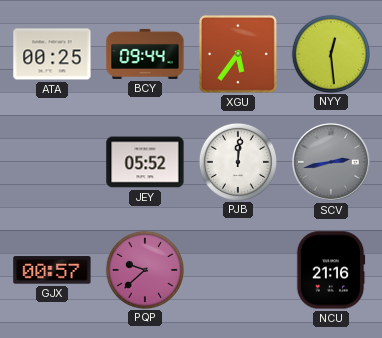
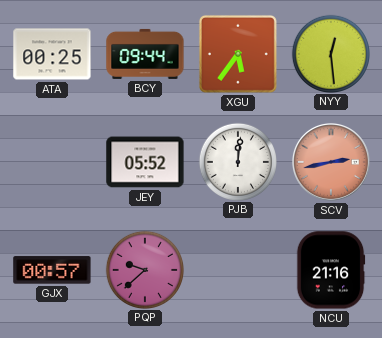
SCV dial: grey -> salmon
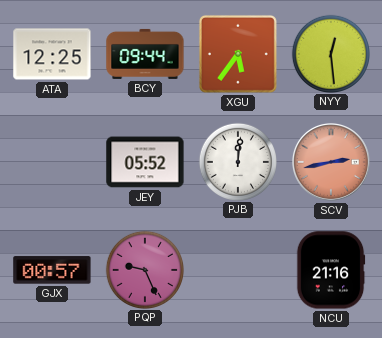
ATA: 00:25 -> 12:25
PQP: 9:38 -> 9:26
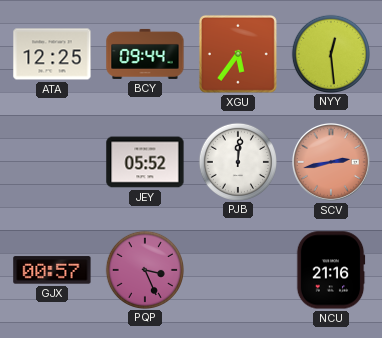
PQP: 9:26 -> 3:26
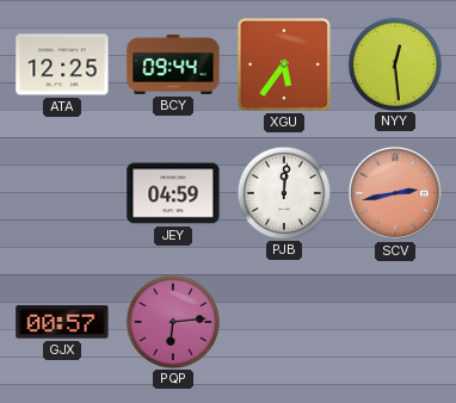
JEY: 05:52 -> 04:59
PQP: 3:26 -> 6:14
NCU: 21:16 -> none
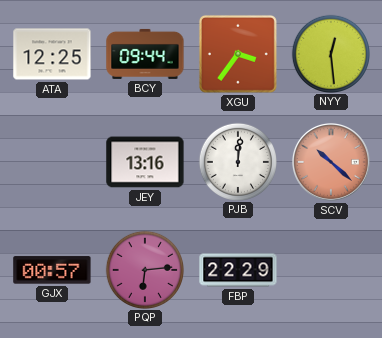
XGU: 5:36 -> 3:36
JEY: 04:59 -> 13:16
SCV: 2:43 -> 10:22
FBP: none -> 22:29
